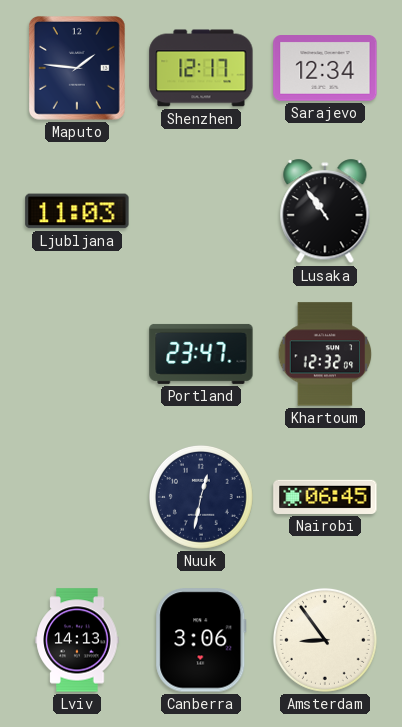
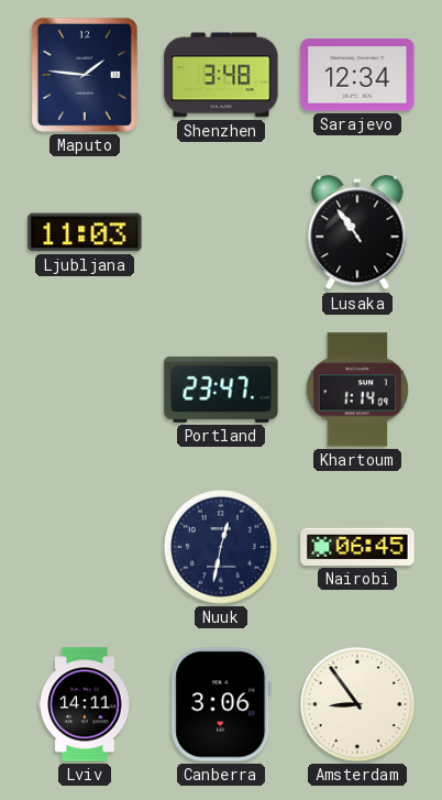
Shenzhen: 12:17 -> 3:48
Khartoum: 12:32 -> 1:14
Lviv: 14:13 -> 14:11
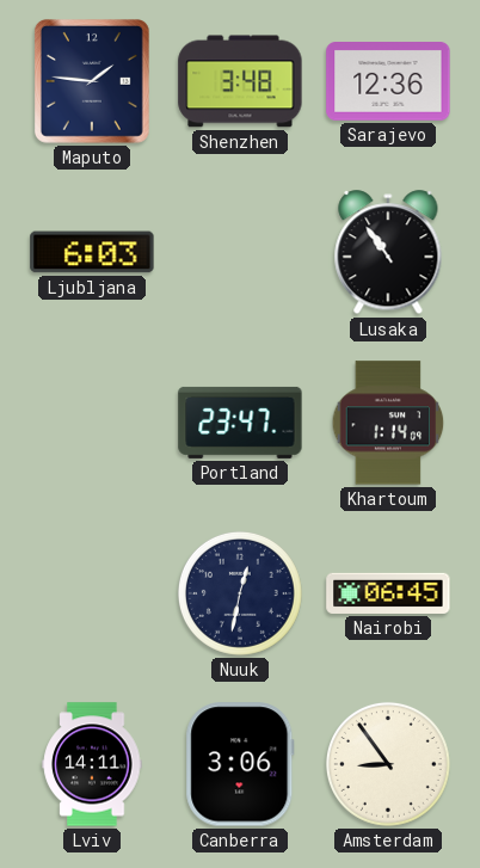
Sarajevo: 12:34 -> 12:36
Ljubljana: 11:03 -> 6:03
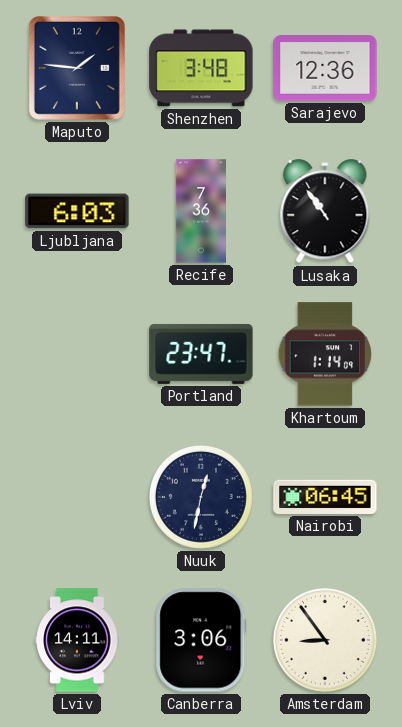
Recife: none -> 7:36
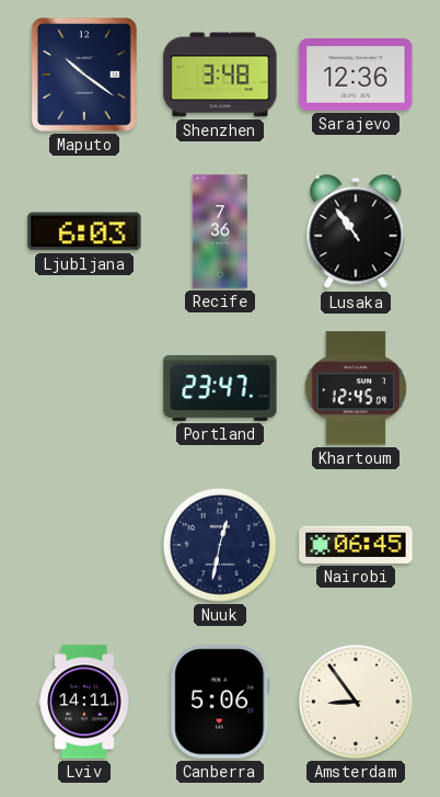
Maputo: 1:46 -> 10:21
Khartoum: 1:14 -> 12:45
Canberra: 3:06 -> 5:06
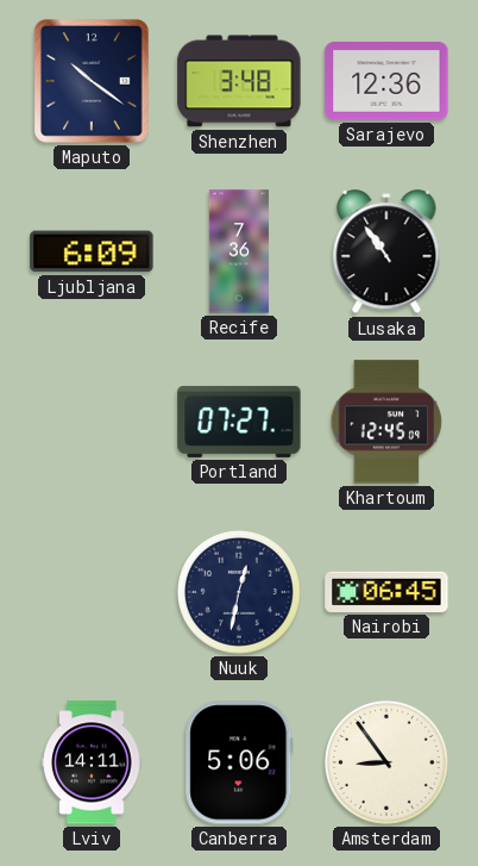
Ljubljana: 6:03 -> 6:09
Portland: 23:47 -> 07:27
